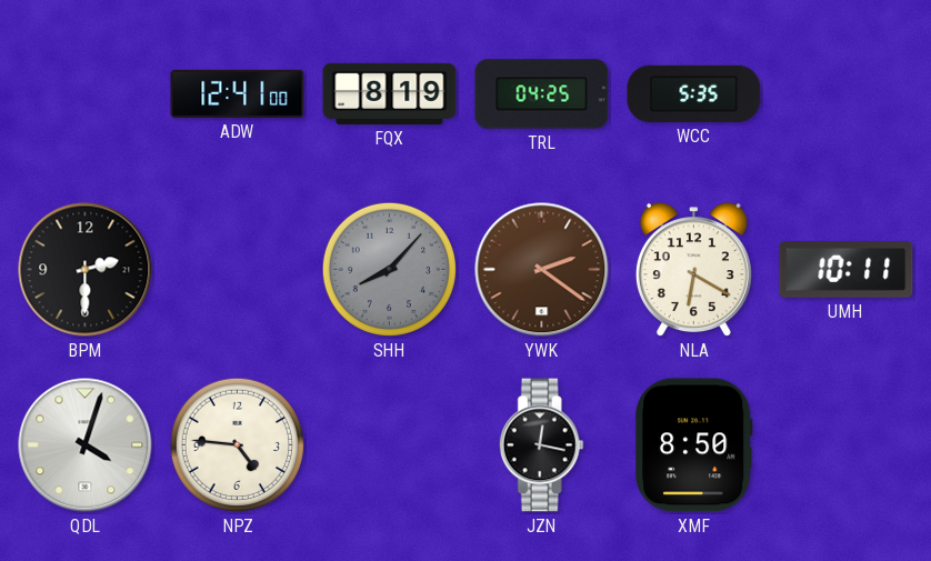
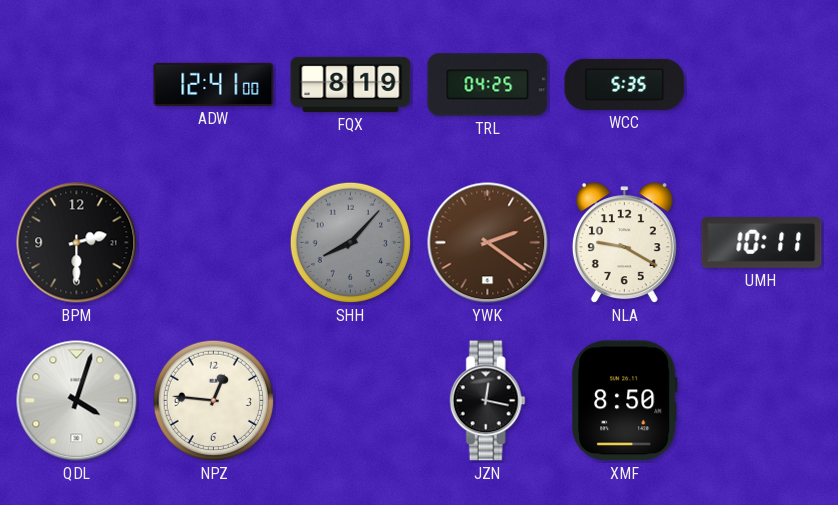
NLA: 6:20 -> 9:20
NPZ: 4:46 -> 12:46
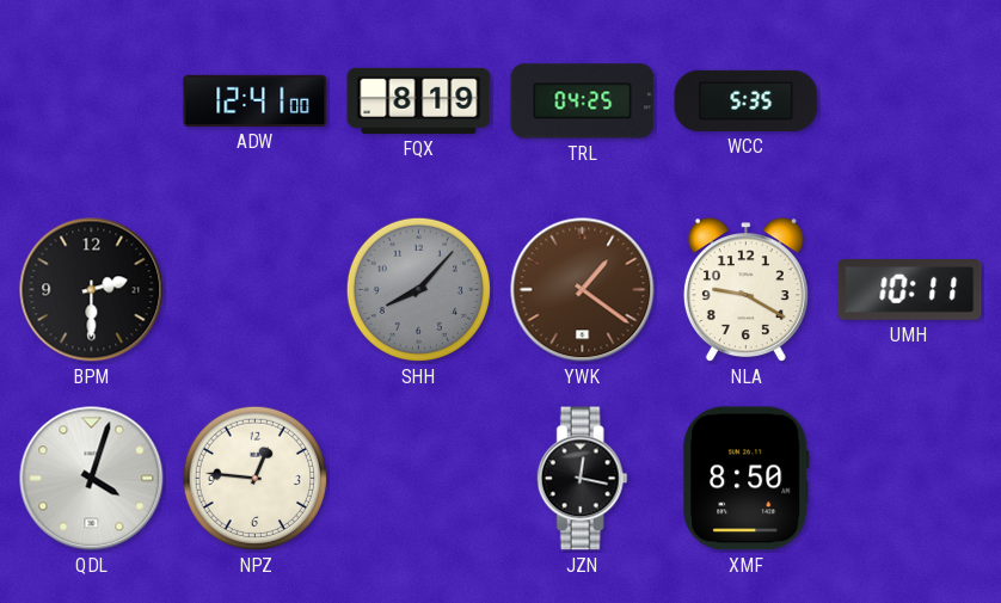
YWK: 2:21 -> 1:21
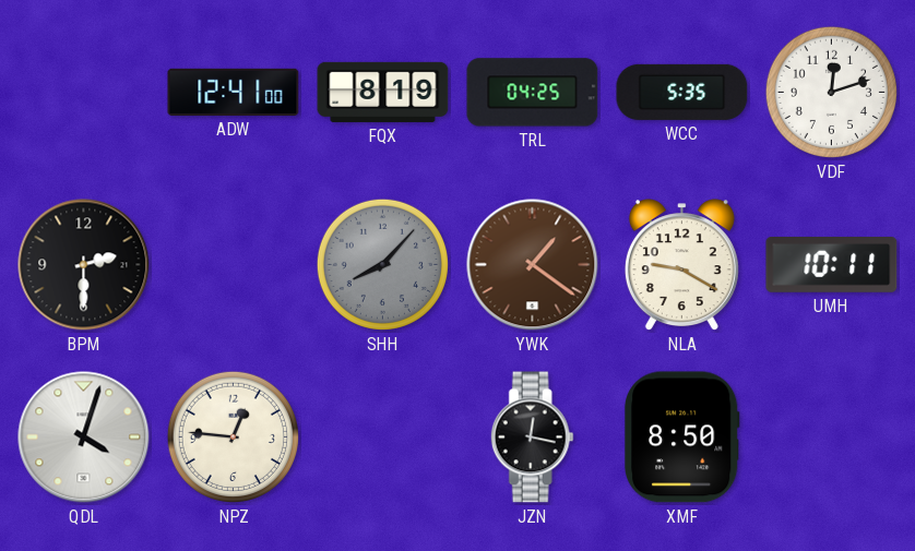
VDF: none -> 12:12
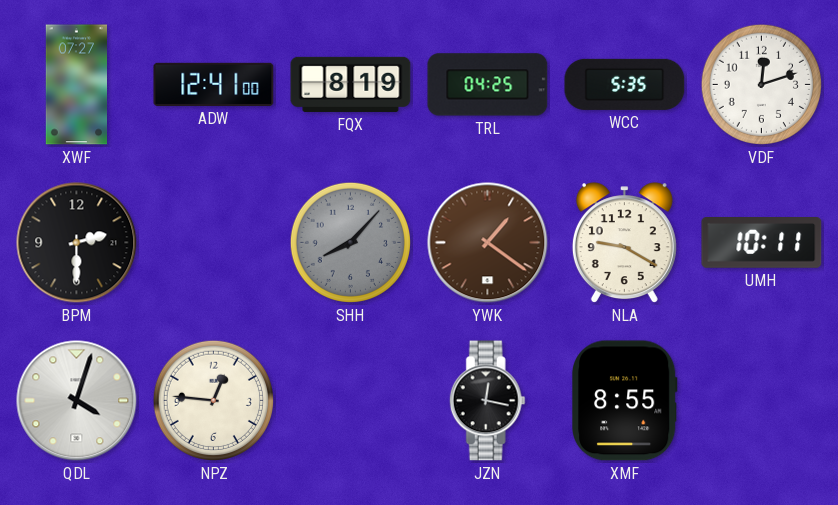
XWF: none -> 07:27
XMF: 8:50 -> 8:55
